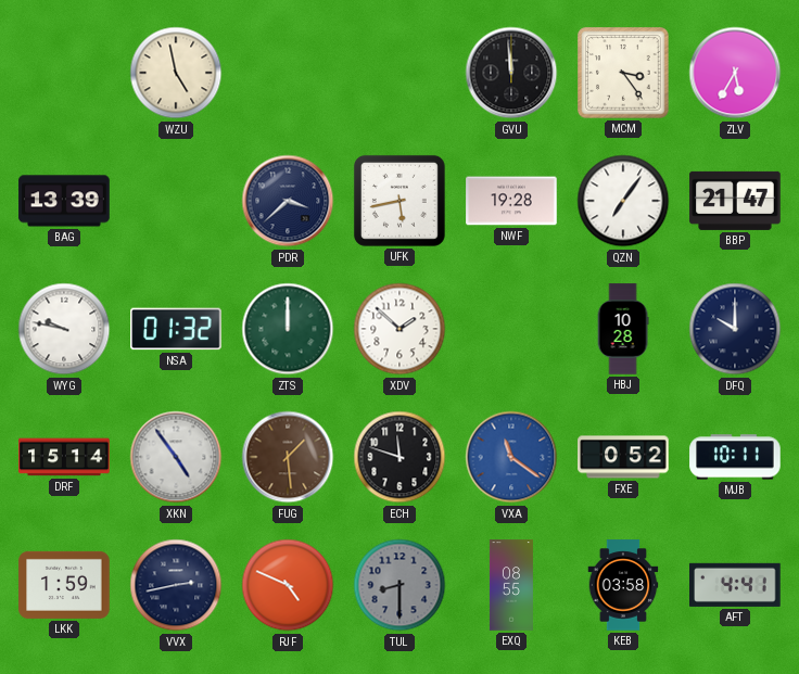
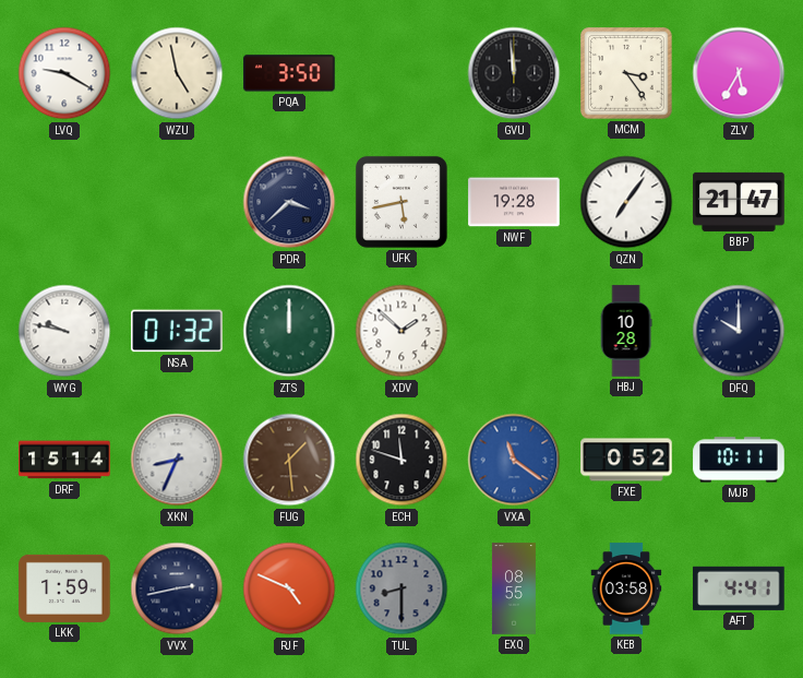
LVQ: none -> 9:20
PQA: none -> 3:50
BAG: 13:39 -> none
XKN: 4:54 -> 8:34
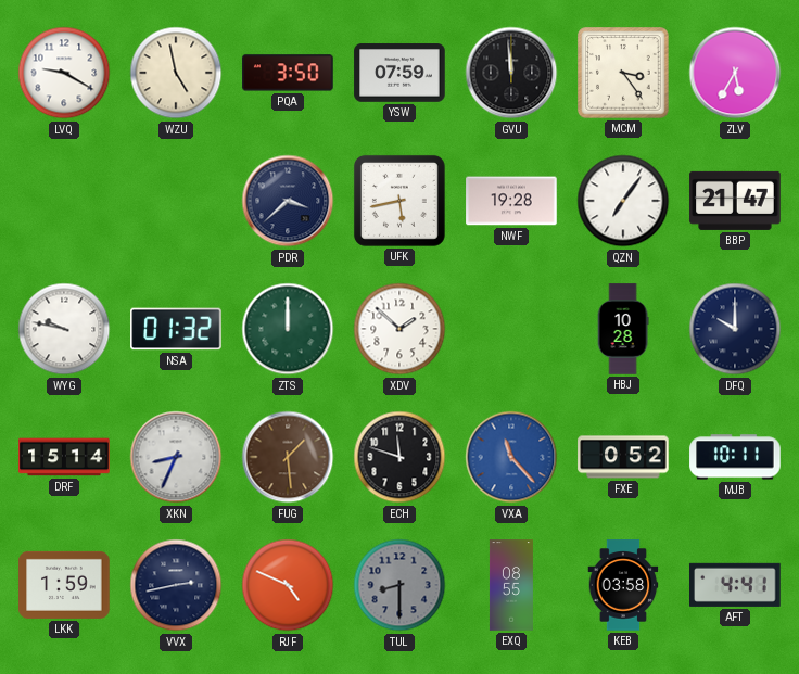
YSW: none -> 07:59
VXA: 11:21 -> 11:23
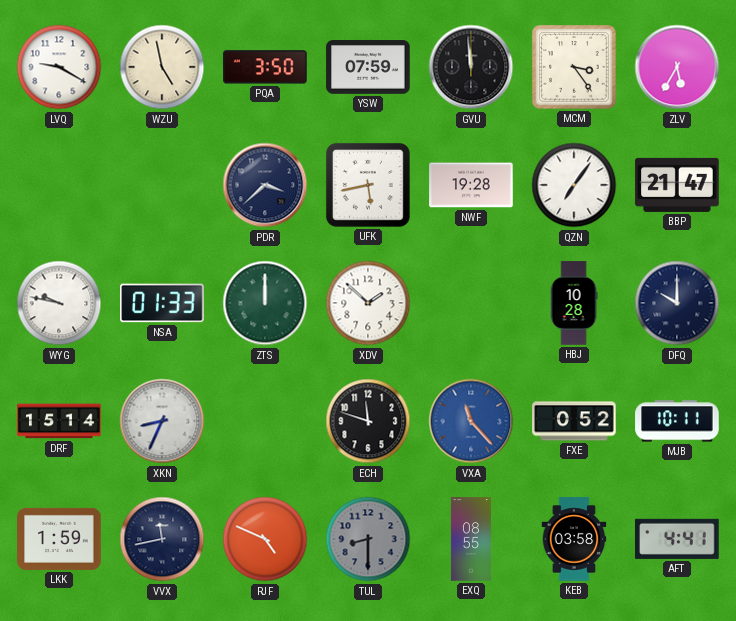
NSA: 01:32 -> 01:33
FUG: 1:29 -> none
VVX: 2:43 -> 11:43
